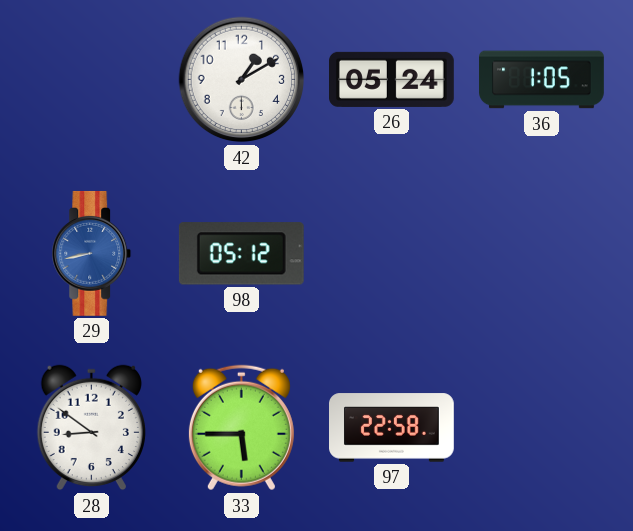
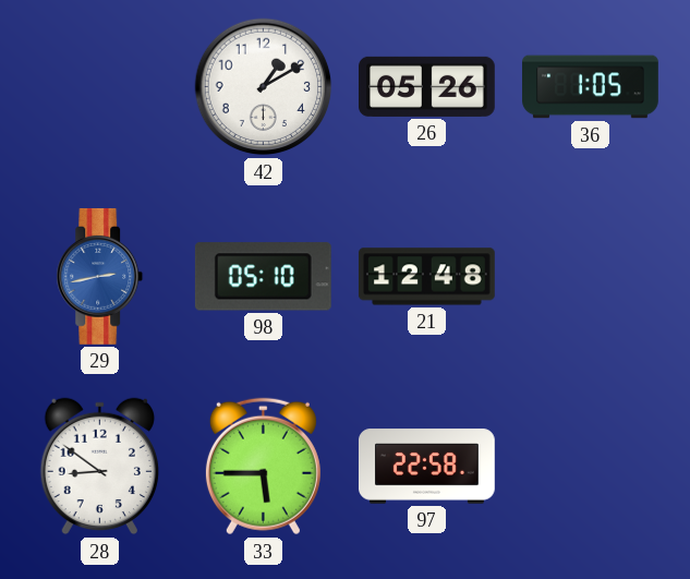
26: 05:24 -> 05:26
29: 8:43 -> 2:43
98: 05:12 -> 05:10
21: none -> 12:48
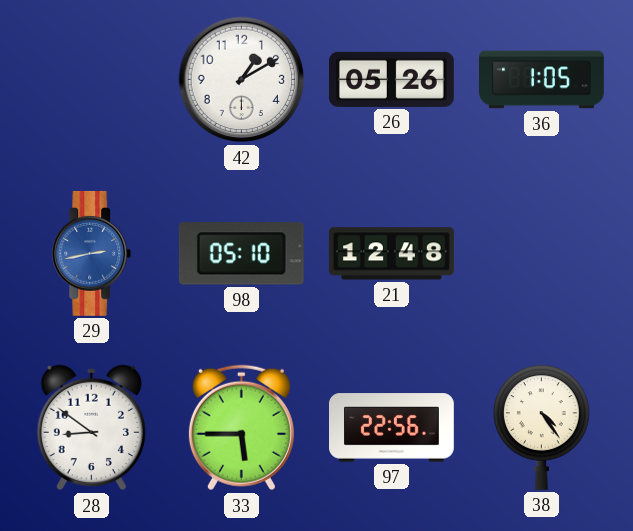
97: 22:58 -> 22:56
38: none -> 4:24
